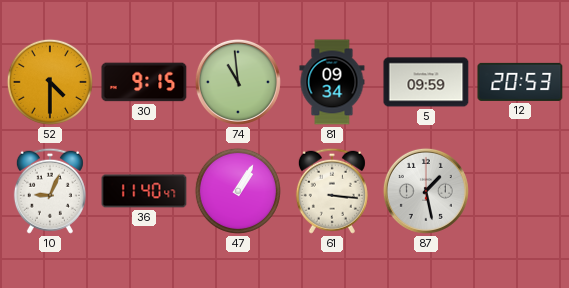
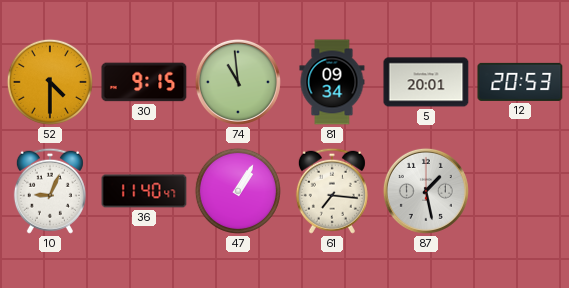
5: 09:59 -> 20:01
61: 3:16 -> 7:16
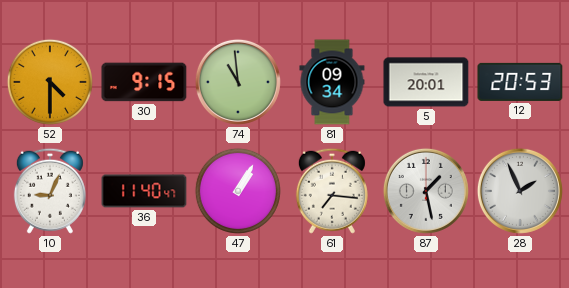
28: none -> 1:56
